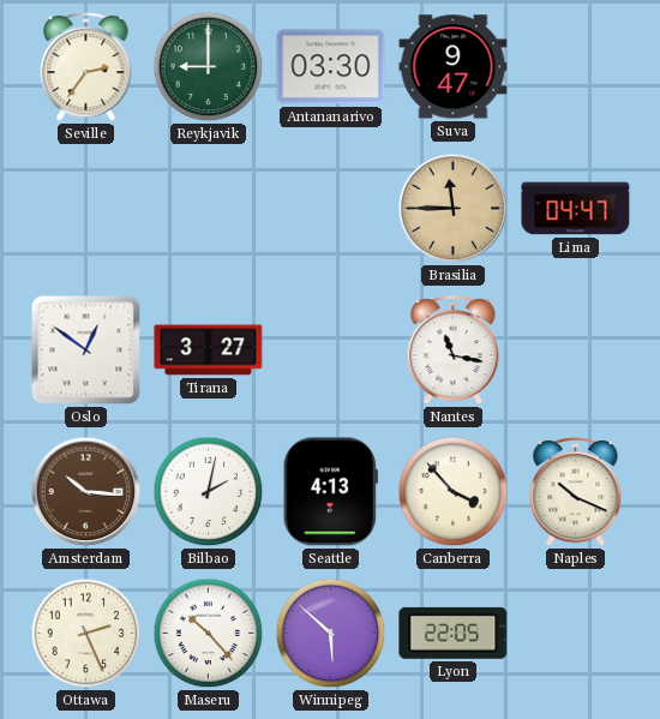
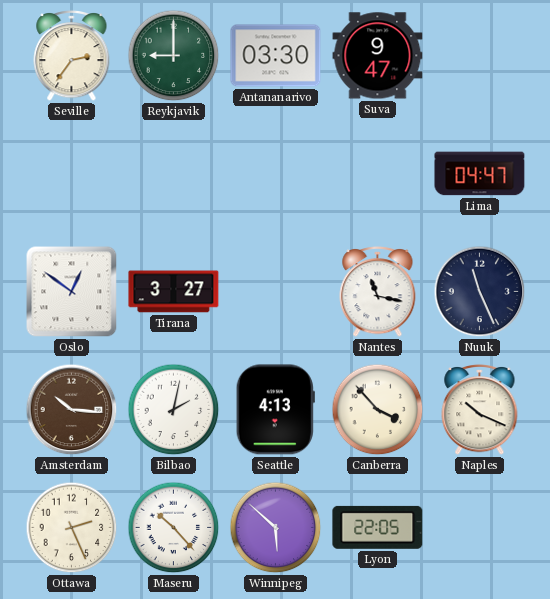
Brasilia: 11:45 -> none
Nuuk: none -> 11:26
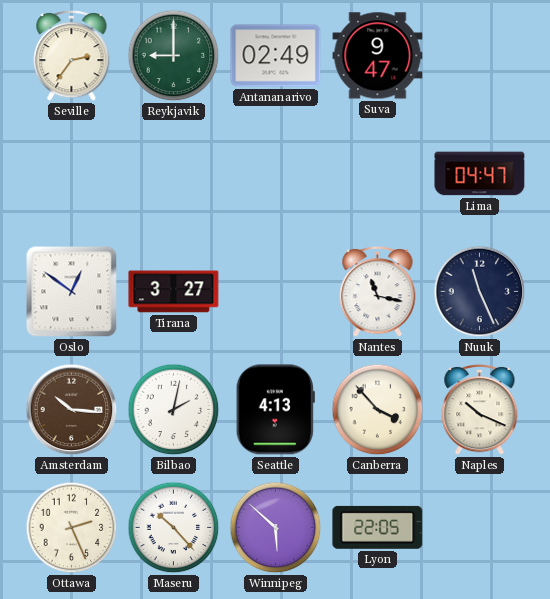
Antananarivo: 03:30 -> 02:49
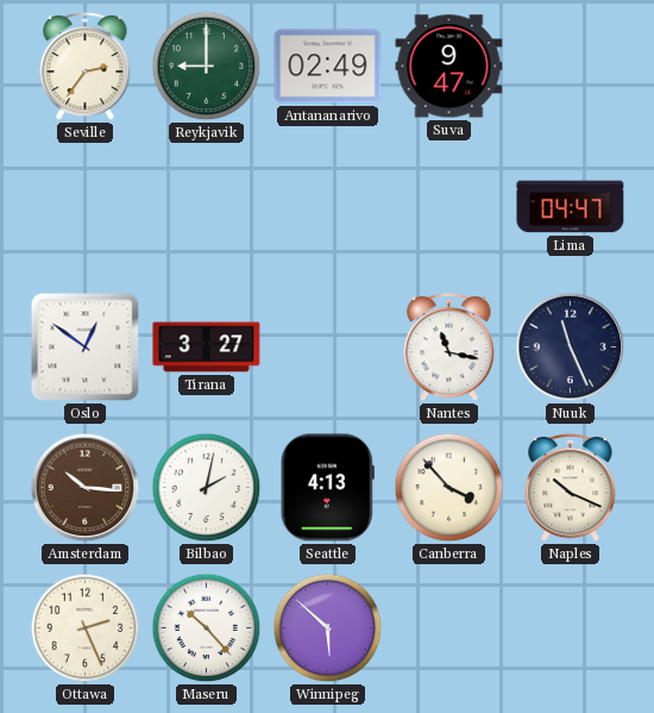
Lyon: 22:05 -> none
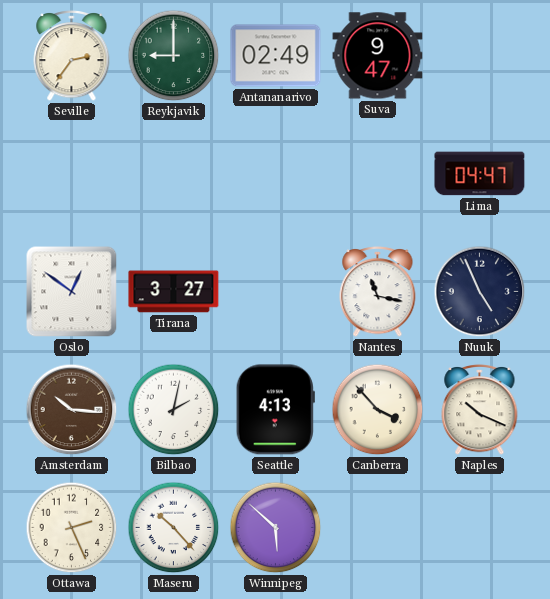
Nuuk: 11:26 -> 4:56
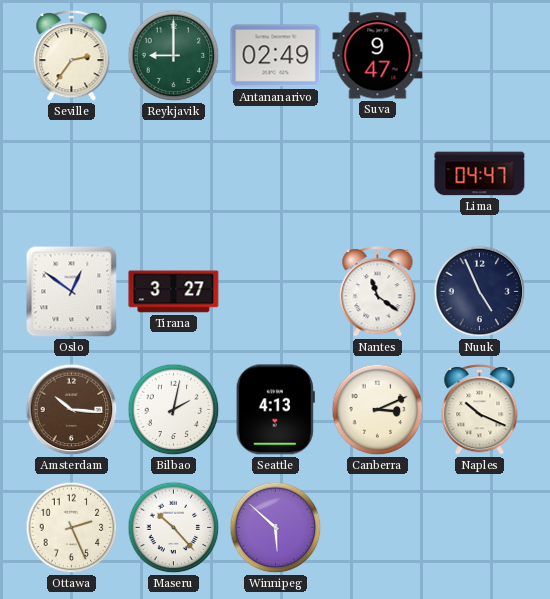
Nantes: 11:17 -> 11:21
Canberra: 3:53 -> 3:11
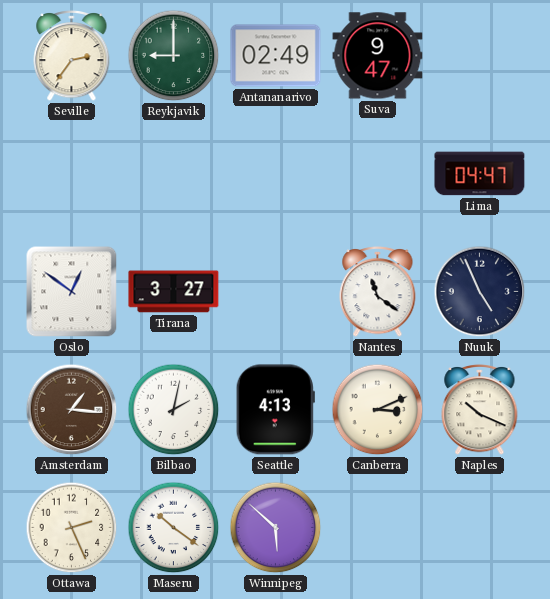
Amsterdam: 10:16 -> 1:16
Maseru: 10:23 -> 10:21
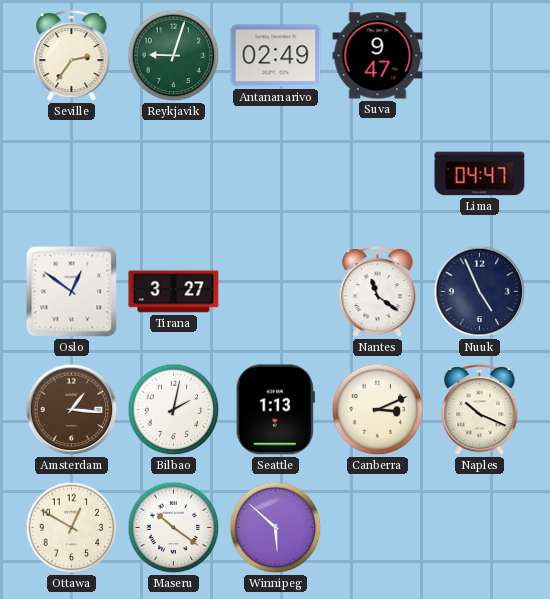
Reykjavik: 9:00 -> 9:03
Seattle: 4:13 -> 1:13
Ottawa: 2:26 -> 12:50
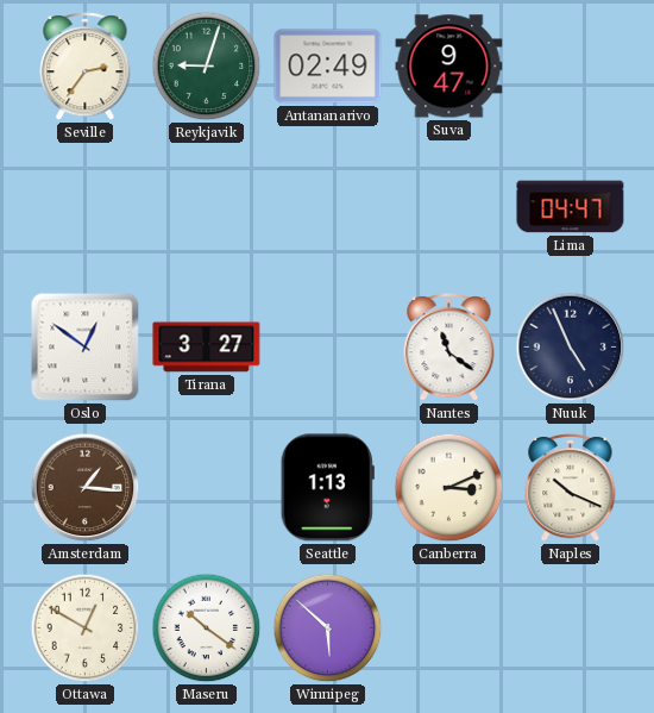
Bilbao: 2:02 -> none
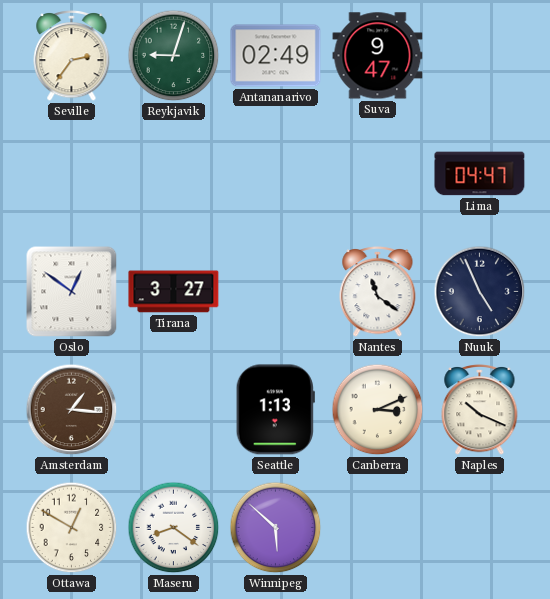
Maseru: 10:21 -> 8:21
